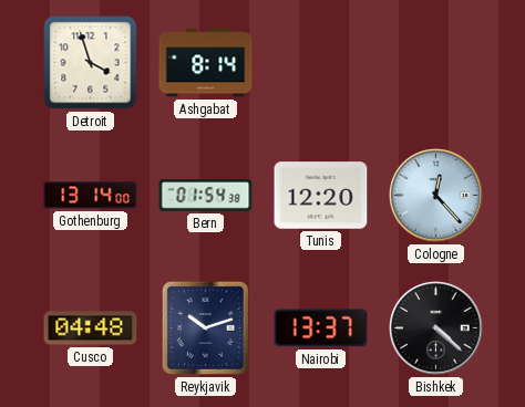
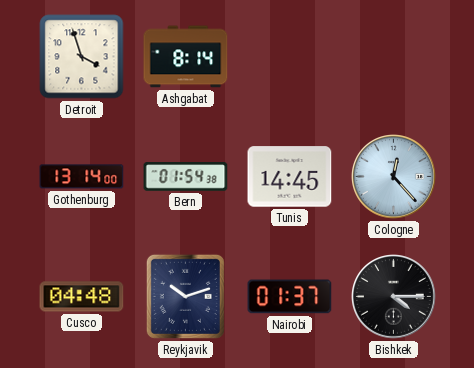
Tunis: 12:20 -> 14:45
Nairobi: 13:37 -> 01:37
Bishkek: 4:22 -> 4:15
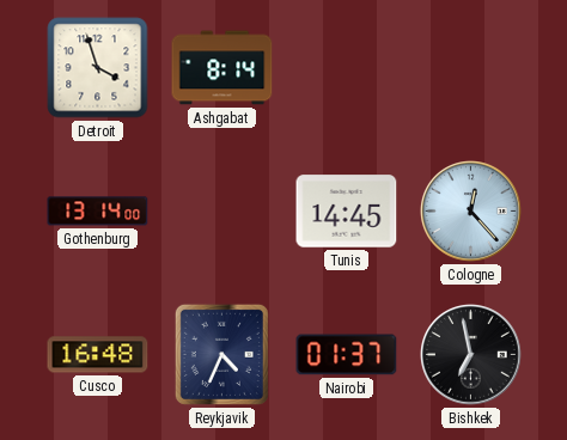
Bern: 01:54 -> none
Cusco: 04:48 -> 16:48
Reykjavik: 10:12 -> 4:34
Bishkek: 4:15 -> 6:58
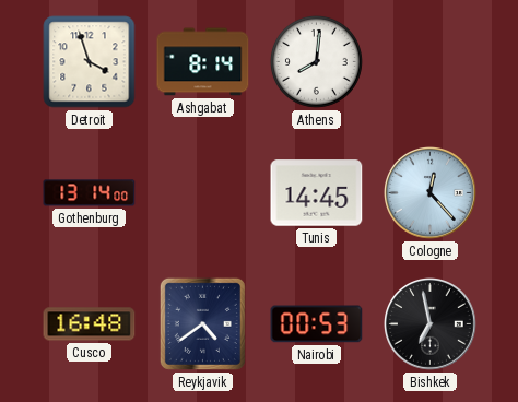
Athens: none -> 8:01
Reykjavik: 4:34 -> 4:39
Nairobi: 01:37 -> 00:53
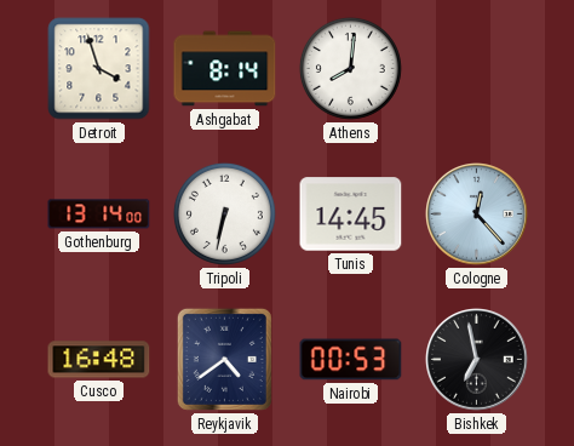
Tripoli: none -> 6:32
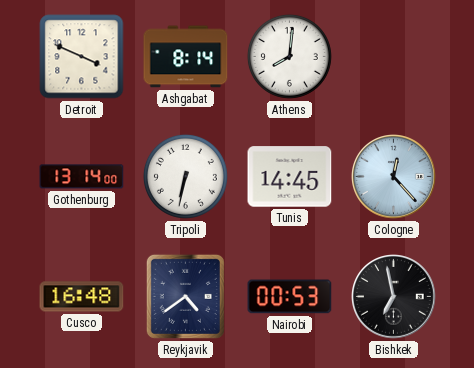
Detroit: 3:57 -> 3:49
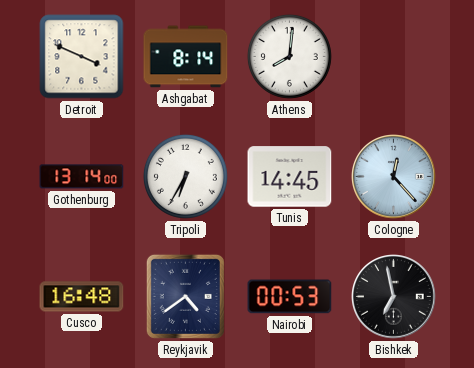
Tripoli: 6:32 -> 6:35
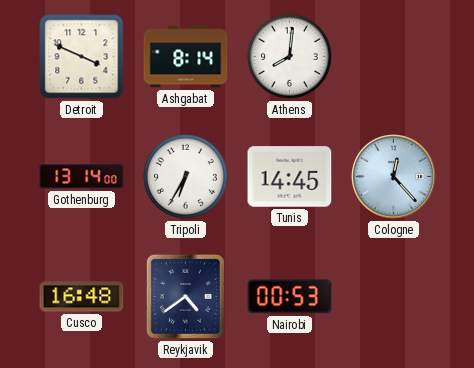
Bishkek: 6:58 -> none
